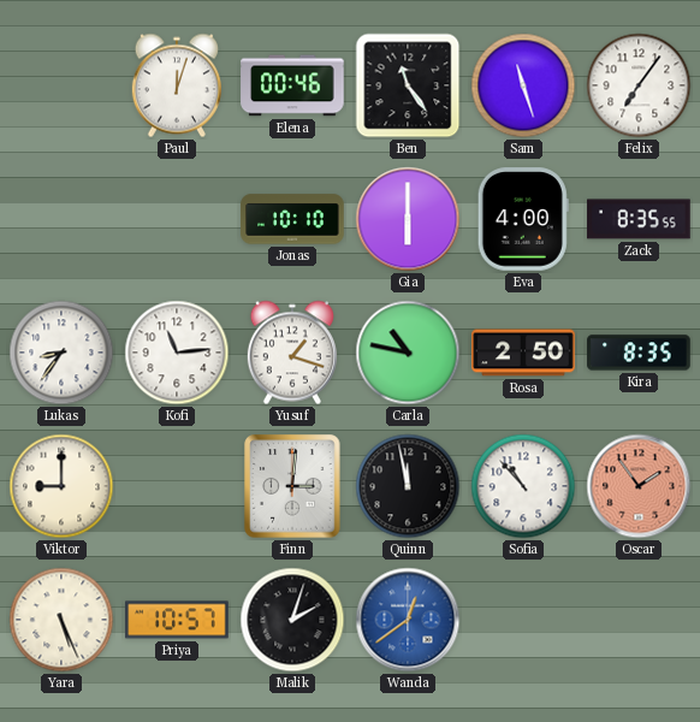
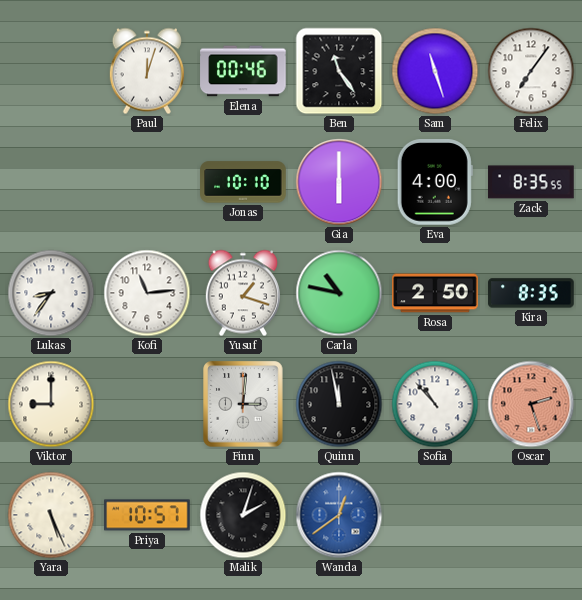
Oscar: 1:54 -> 2:27
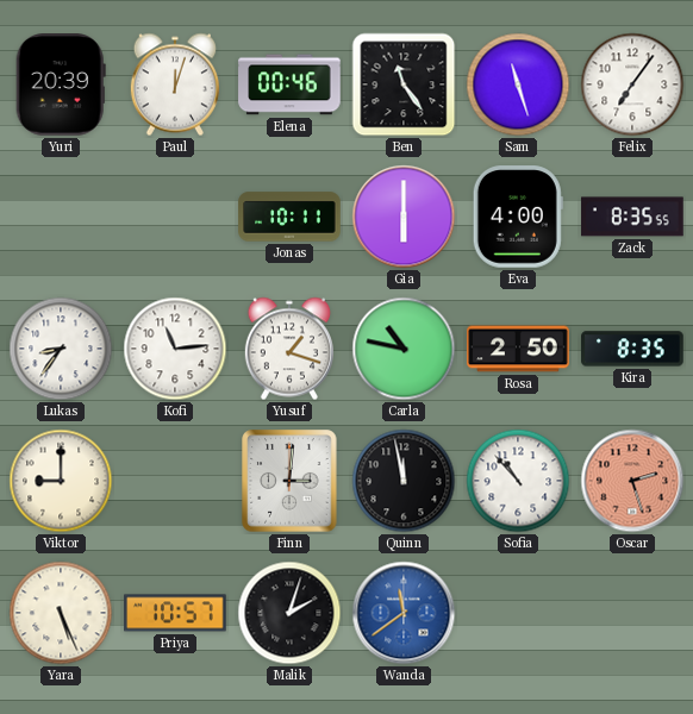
Yuri: none -> 20:39
Jonas: 10:10 -> 10:11
Wanda: 12:39 -> 11:39
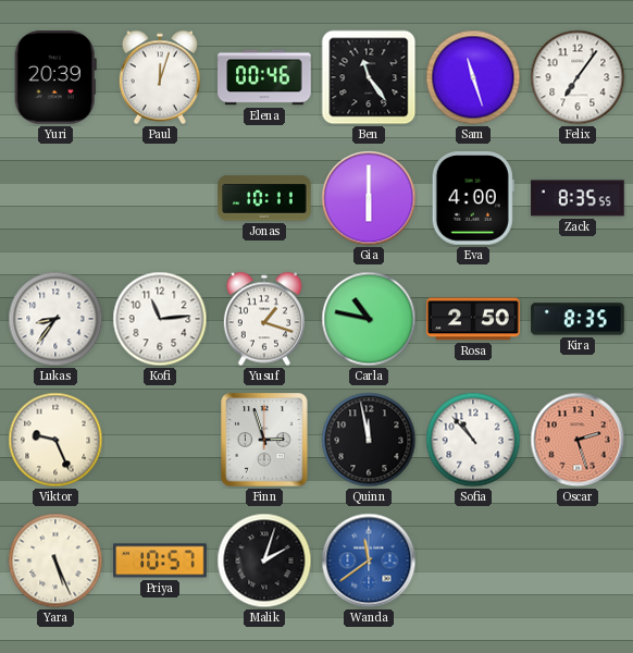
Viktor: 9:00 -> 9:26
Finn: 3:01 -> 2:57
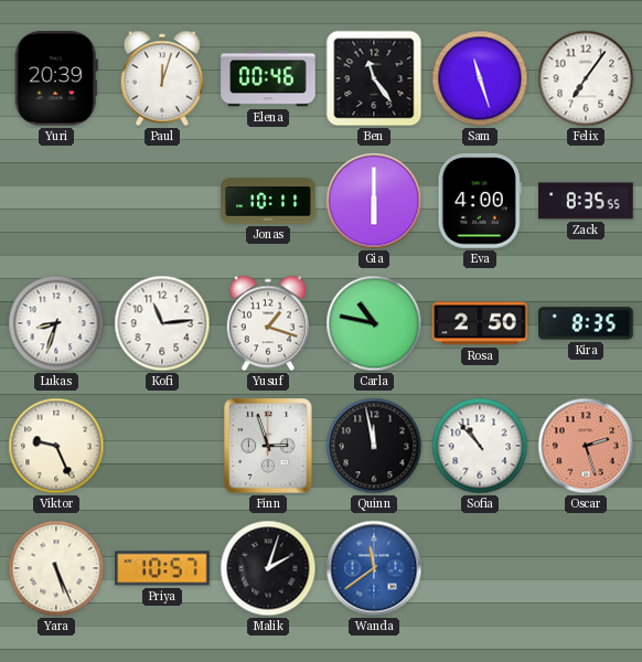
Lukas: 8:36 -> 8:33
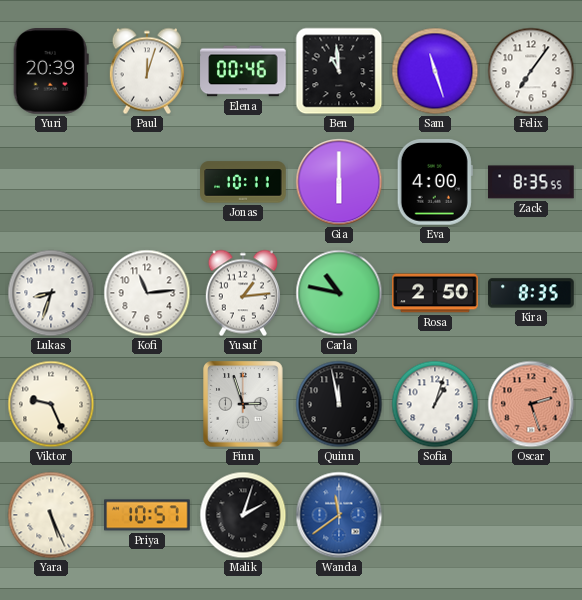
Ben: 11:24 -> 10:59
Yusuf: 1:18 -> 1:14
Sofia: 10:53 -> 1:03
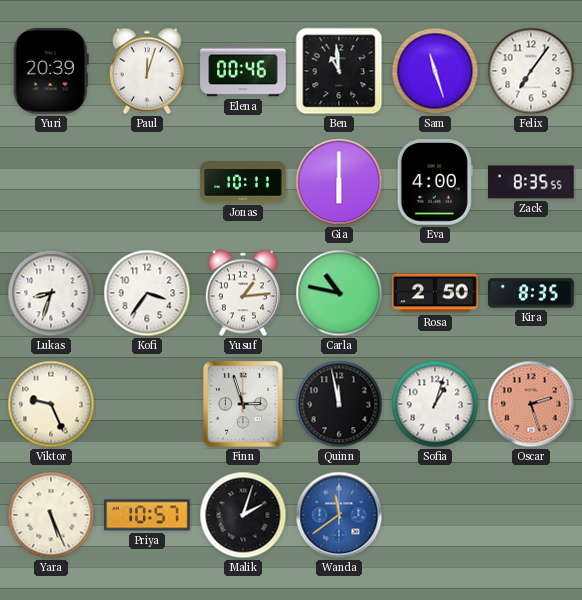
Kofi: 11:14 -> 3:36
